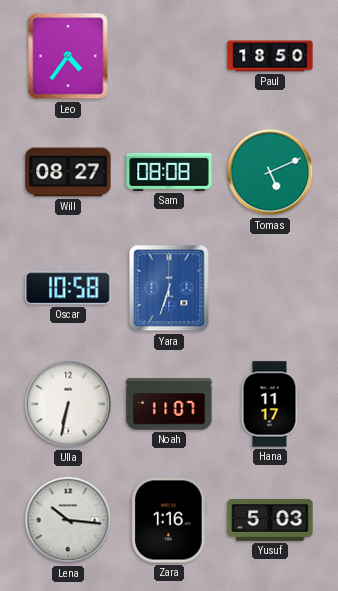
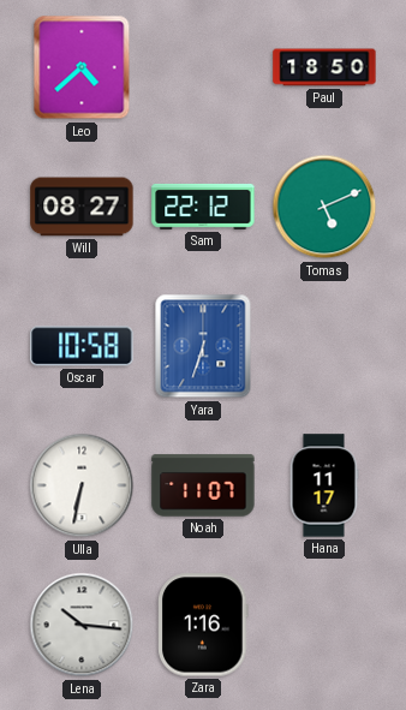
Leo: 4:36 -> 4:38
Sam: 08:08 -> 22:12
Yusuf: 5:03 -> none
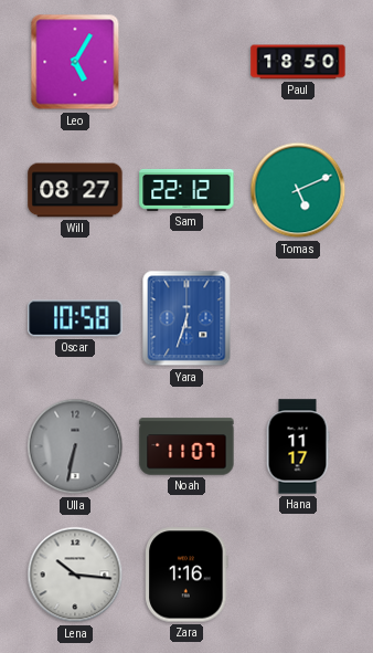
Leo: 4:38 -> 5:05
Ulla dial: white -> grey
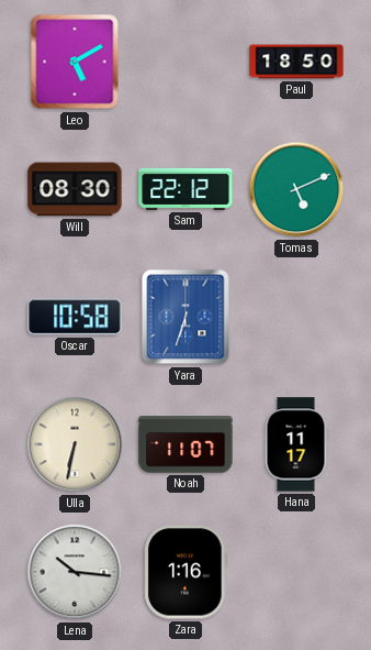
Leo: 5:05 -> 5:10
Will: 08:27 -> 08:30
Ulla dial: grey -> cream
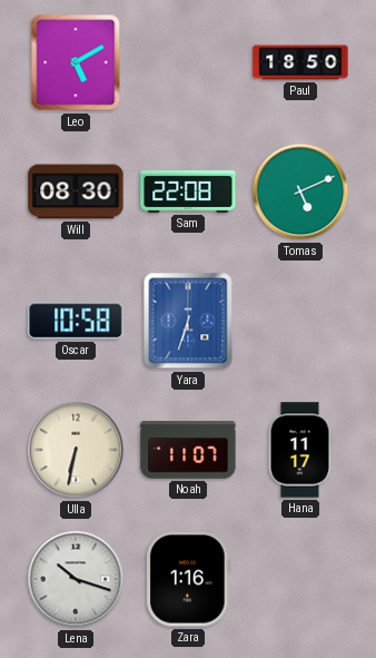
Sam: 22:12 -> 22:08
Lena: 10:16 -> 10:18
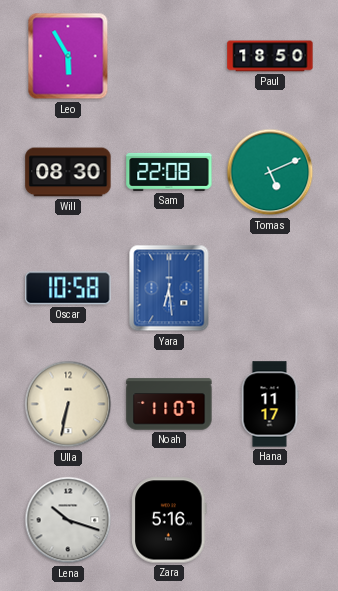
Leo: 5:10 -> 5:55
Yara: 6:33 -> 6:29
Zara: 1:16 -> 5:16
